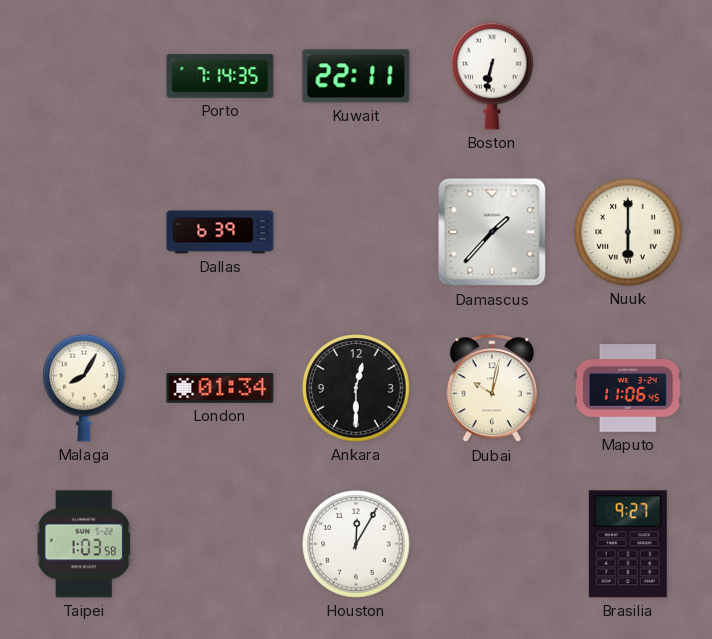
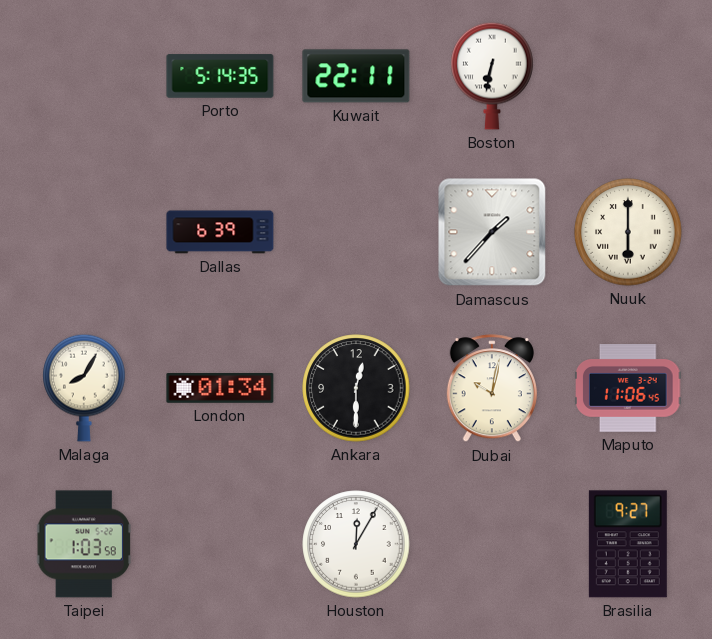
Porto: 7:14 -> 5:14
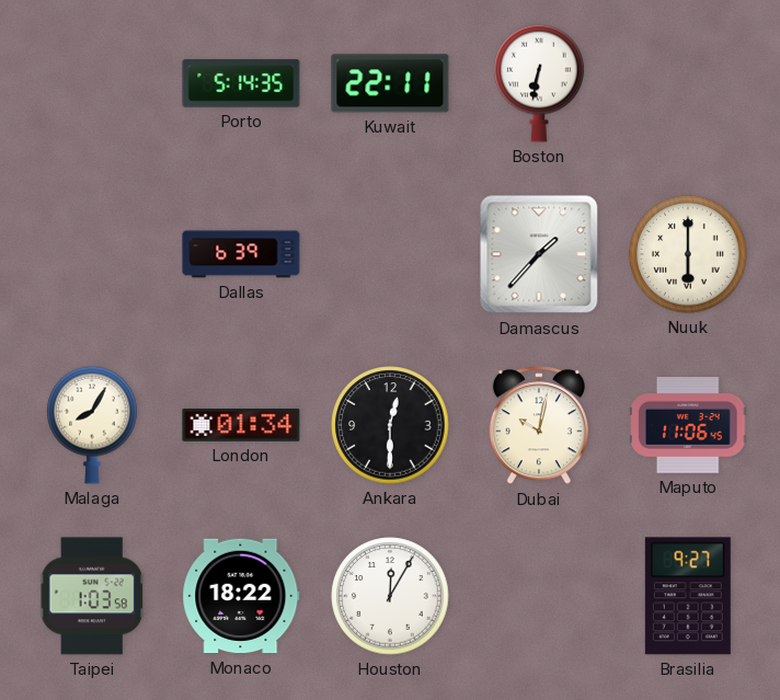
Monaco: none -> 18:22
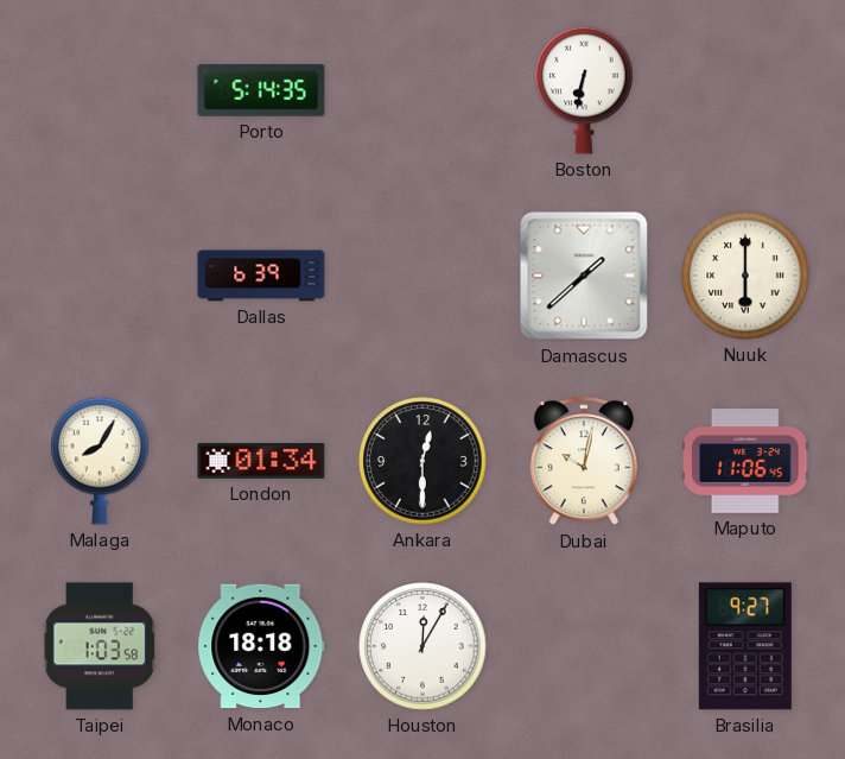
Kuwait: 22:11 -> none
Damascus: 1:37 -> 1:38
Monaco: 18:22 -> 18:18
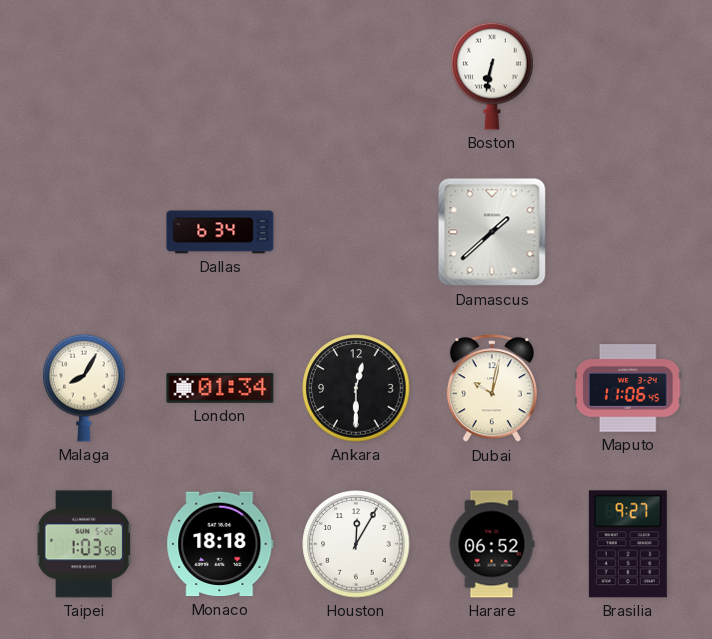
Porto: 5:14 -> none
Dallas: 6:39 -> 6:34
Nuuk: 6:00 -> none
Harare: none -> 06:52
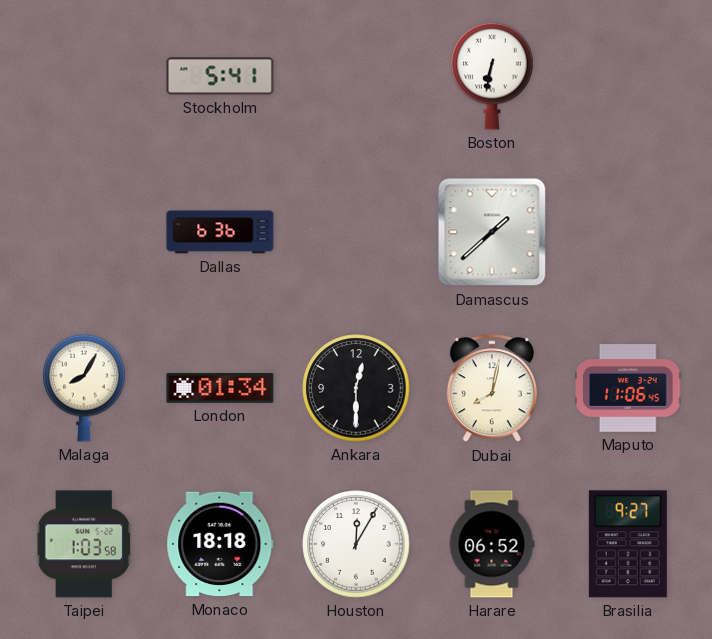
Stockholm: none -> 5:41
Dallas: 6:34 -> 6:36
Dubai: 10:02 -> 8:02
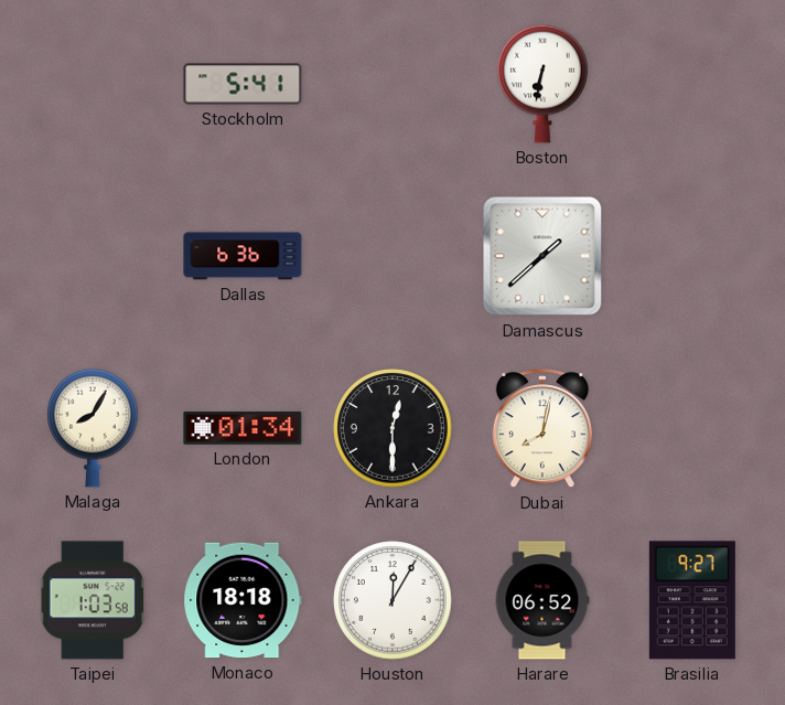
Maputo: 11:06 -> none
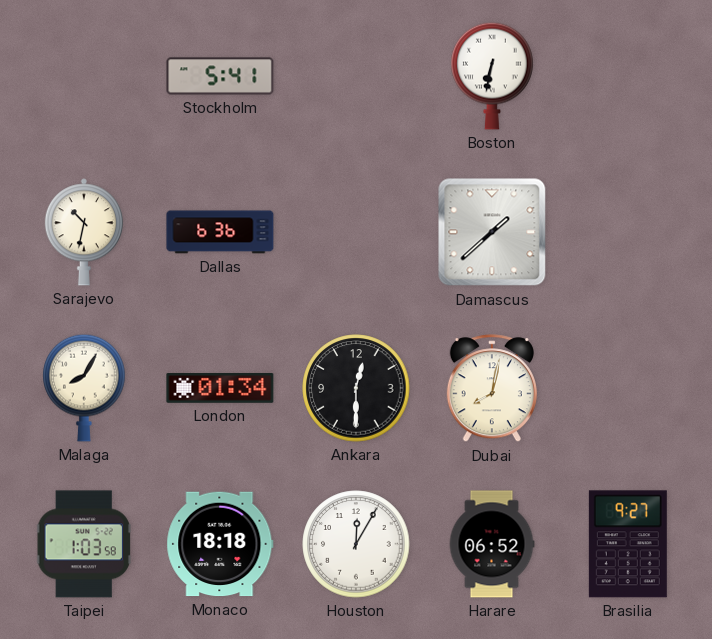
Sarajevo: none -> 10:32
